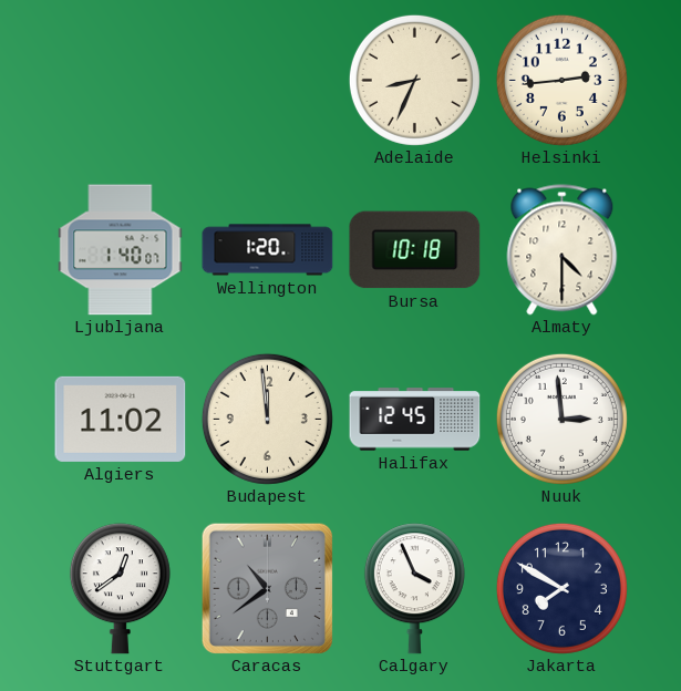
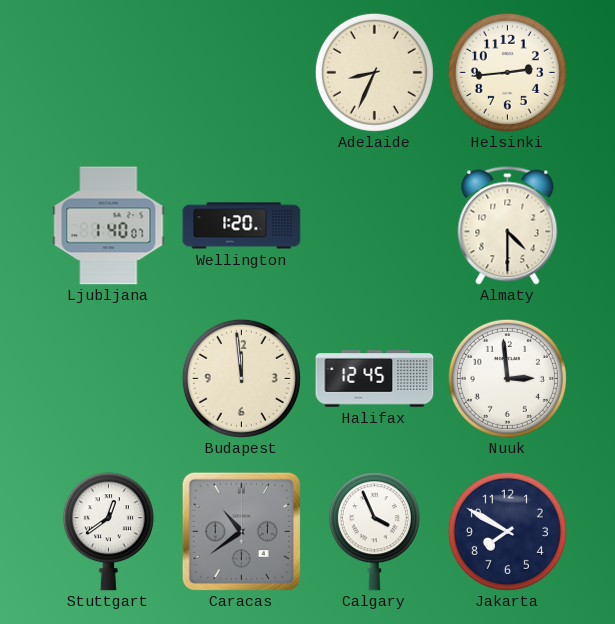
Bursa: 10:18 -> none
Algiers: 11:02 -> none
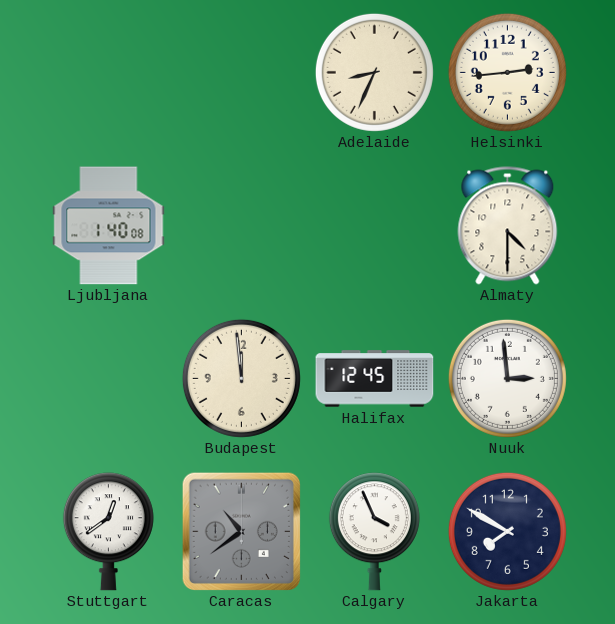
Ljubljana: 1:40:07 -> 1:40:08
Wellington: 1:20 -> none
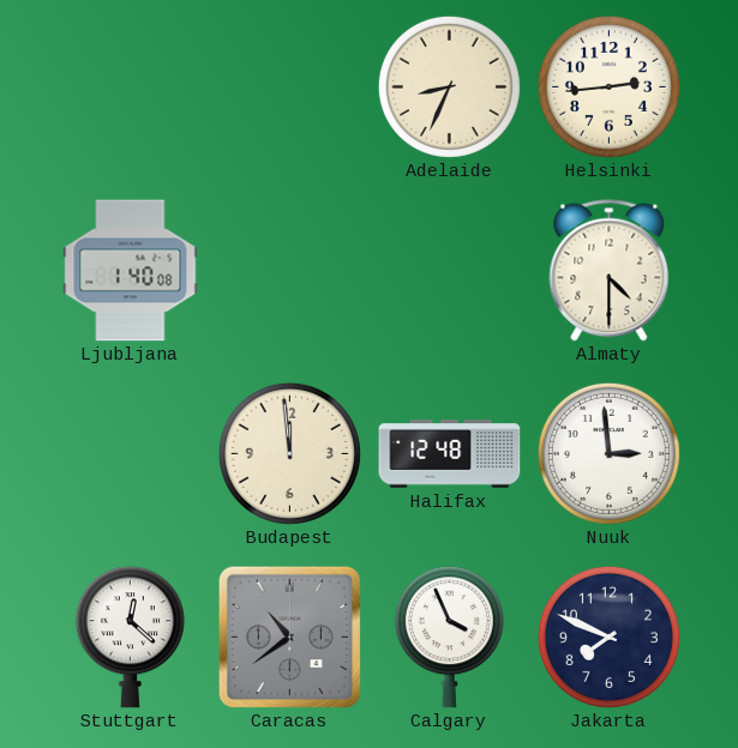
Halifax: 12:45 -> 12:48
Stuttgart: 12:39 -> 12:22
Jakarta: 7:50 -> 7:49
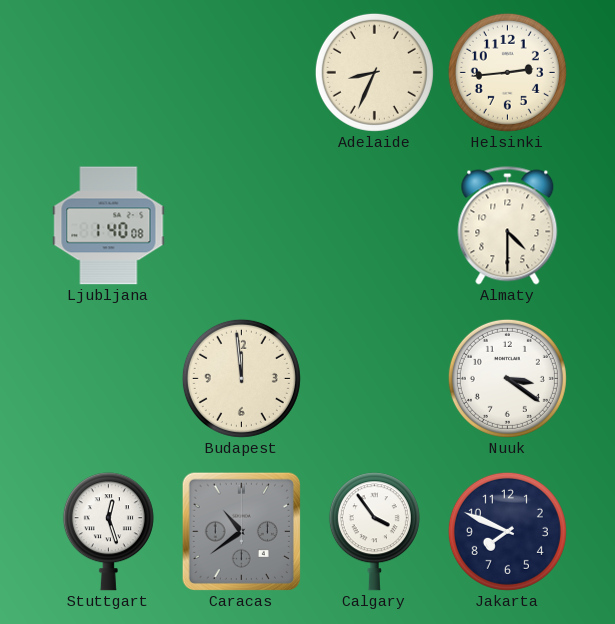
Halifax: 12:48 -> none
Nuuk: 2:59 -> 3:21
Stuttgart: 12:22 -> 12:27
Calgary: 3:56 -> 3:54
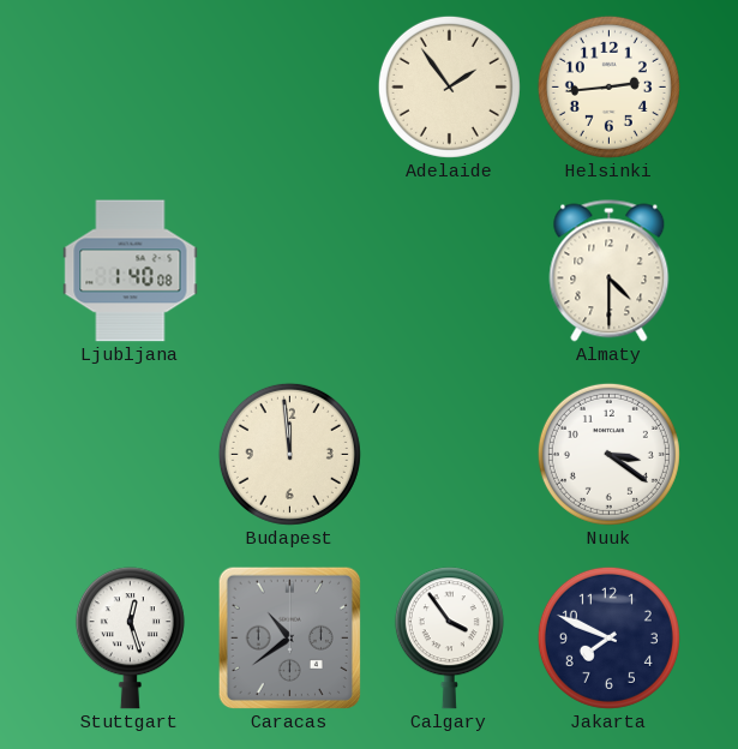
Adelaide: 8:34 -> 1:54
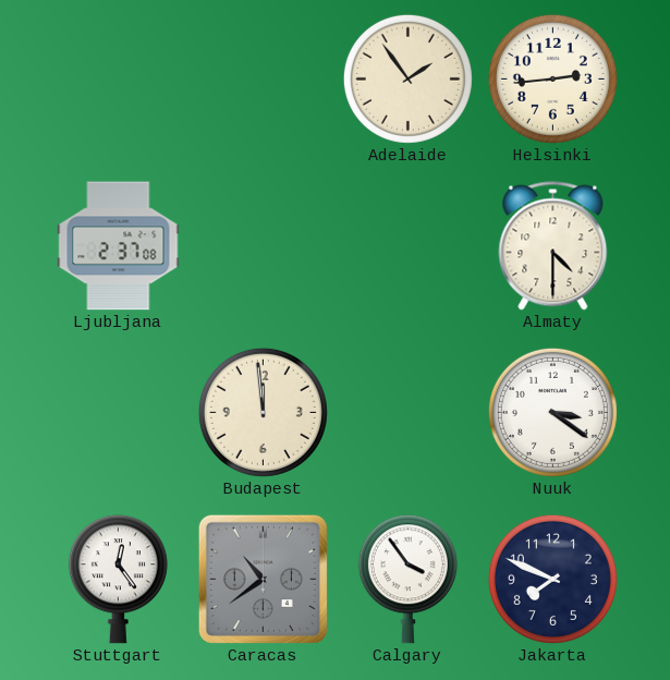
Ljubljana: 1:40 -> 2:37
Stuttgart: 12:27 -> 12:24
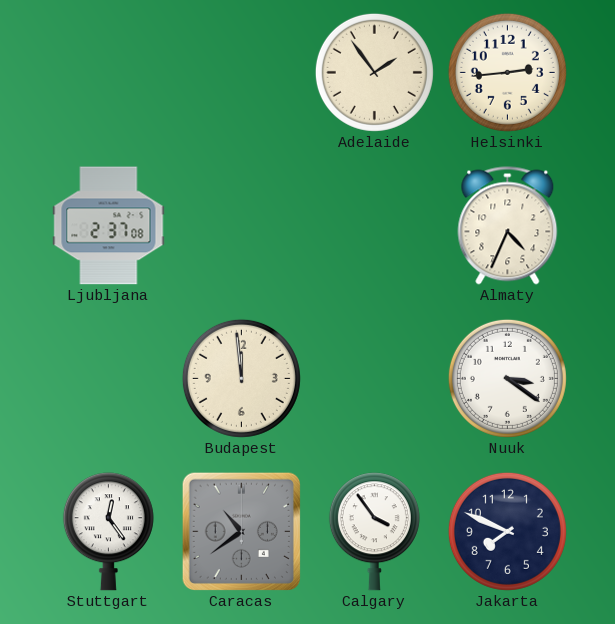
Almaty: 4:30 -> 4:34
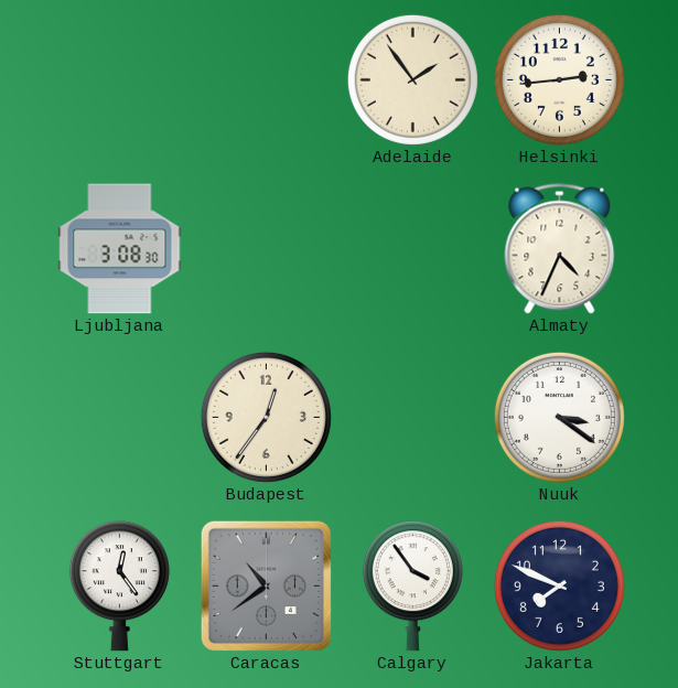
Ljubljana: 2:37 -> 3:08
Budapest: 11:59 -> 12:36
